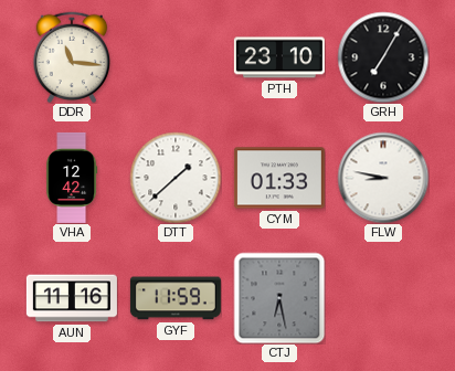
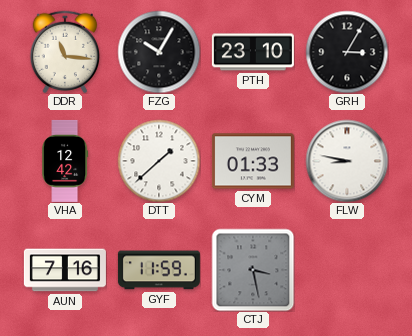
FZG: none -> 10:05
GRH: 7:05 -> 3:05
AUN: 11:16 -> 7:16
CTJ: 6:28 -> 3:28
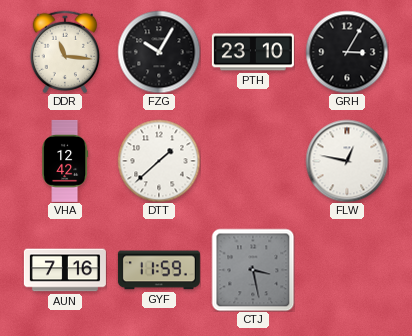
CYM: 01:33 -> none
FLW: 8:47 -> 12:47
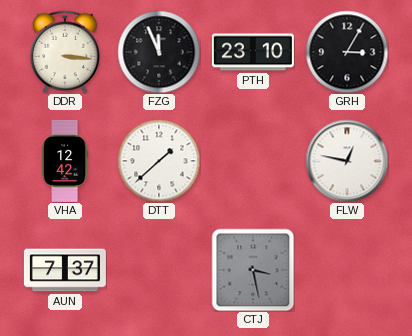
DDR: 11:16 -> 3:16
FZG: 10:05 -> 11:56
AUN: 7:16 -> 7:37
GYF: 11:59 -> none
